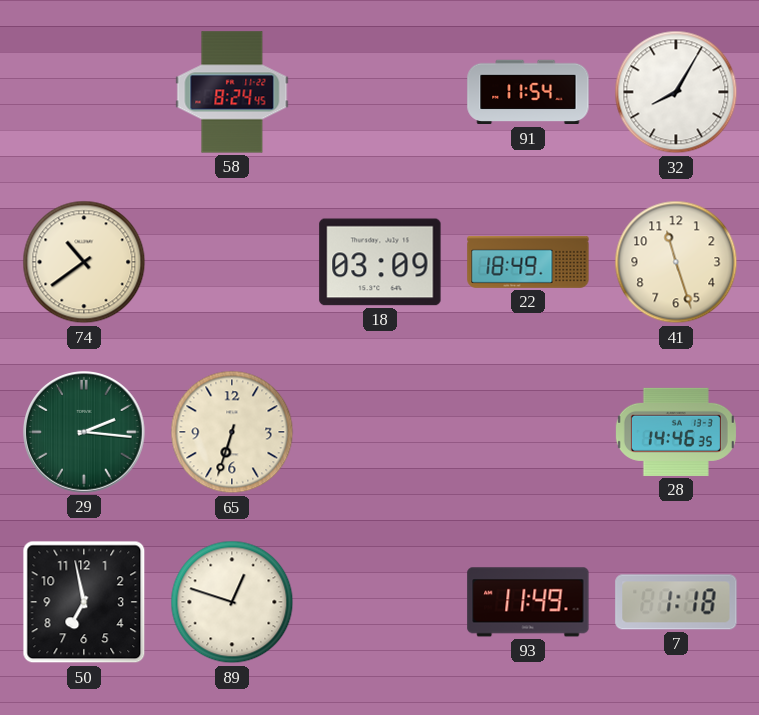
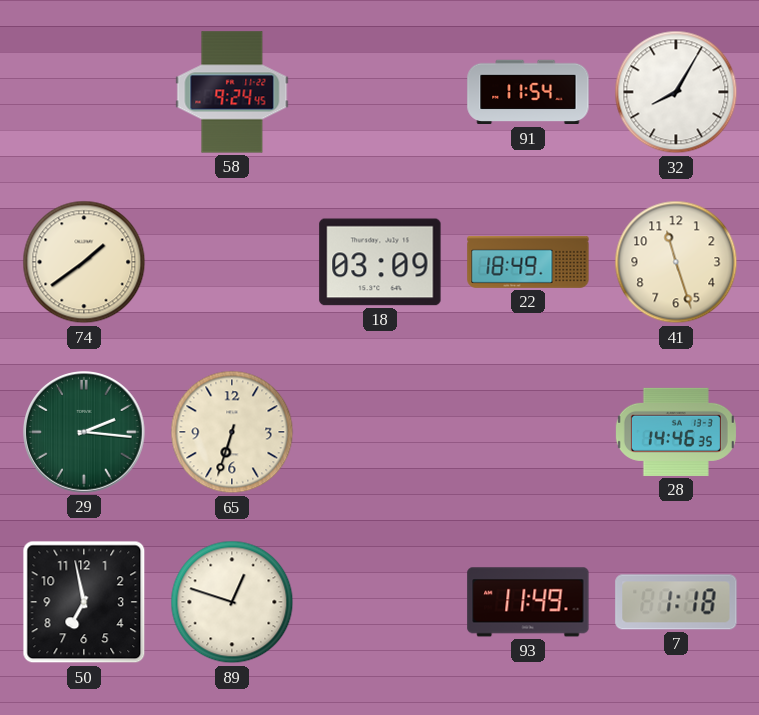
58: 8:24 -> 9:24
74: 10:39 -> 1:39
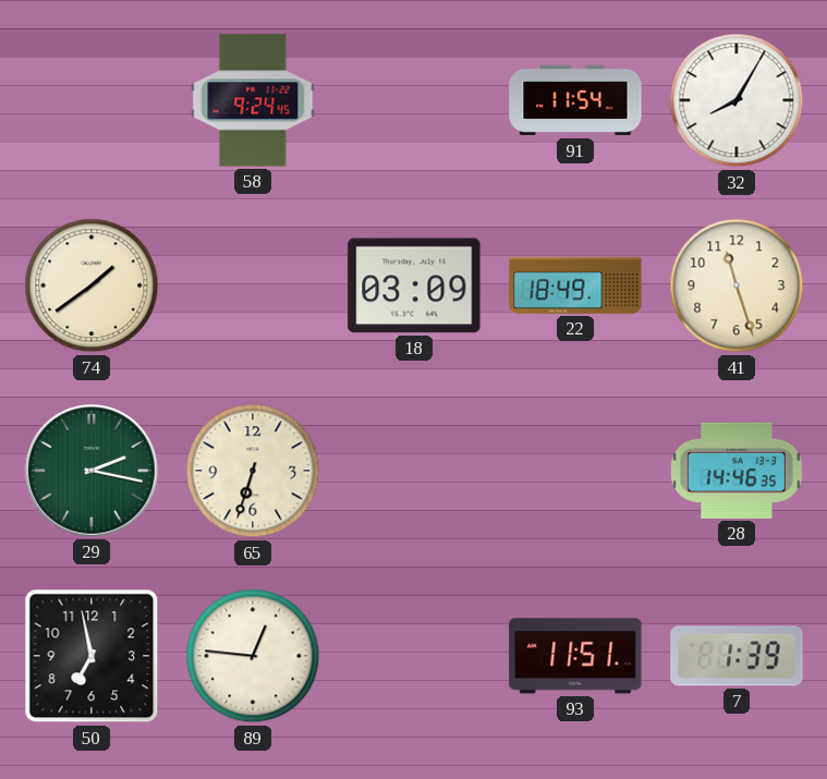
29: 2:16 -> 2:17
89: 12:48 -> 12:46
93: 11:49 -> 11:51
7: 1:18 -> 1:39
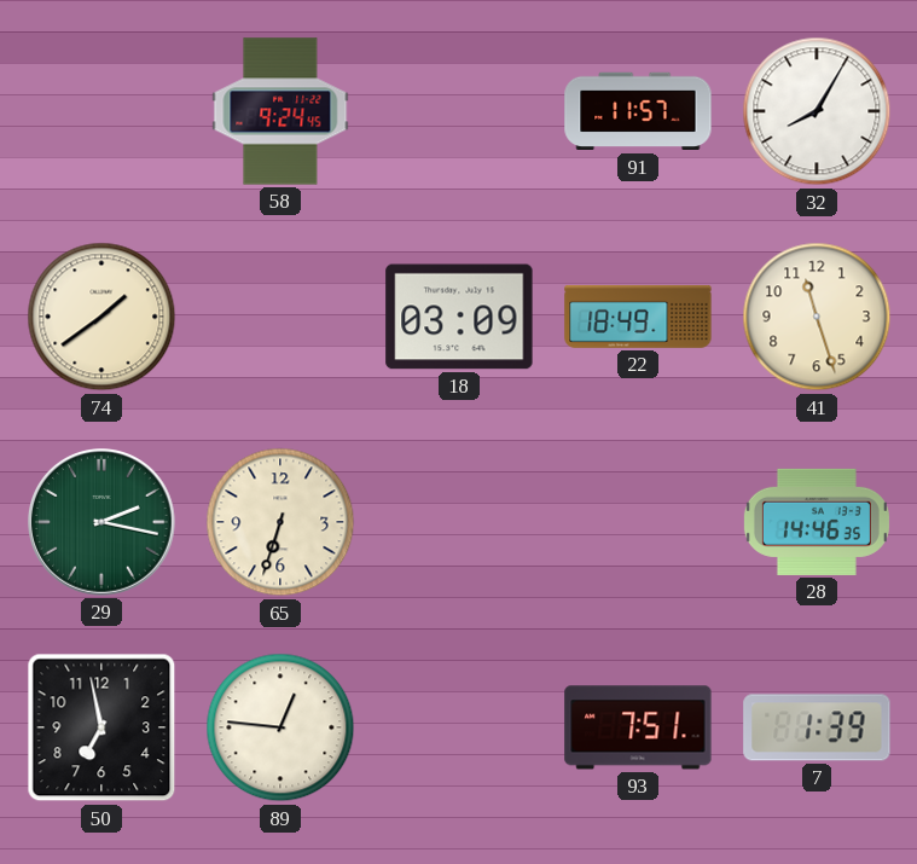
91: 11:54 -> 11:57
93: 11:51 -> 7:51
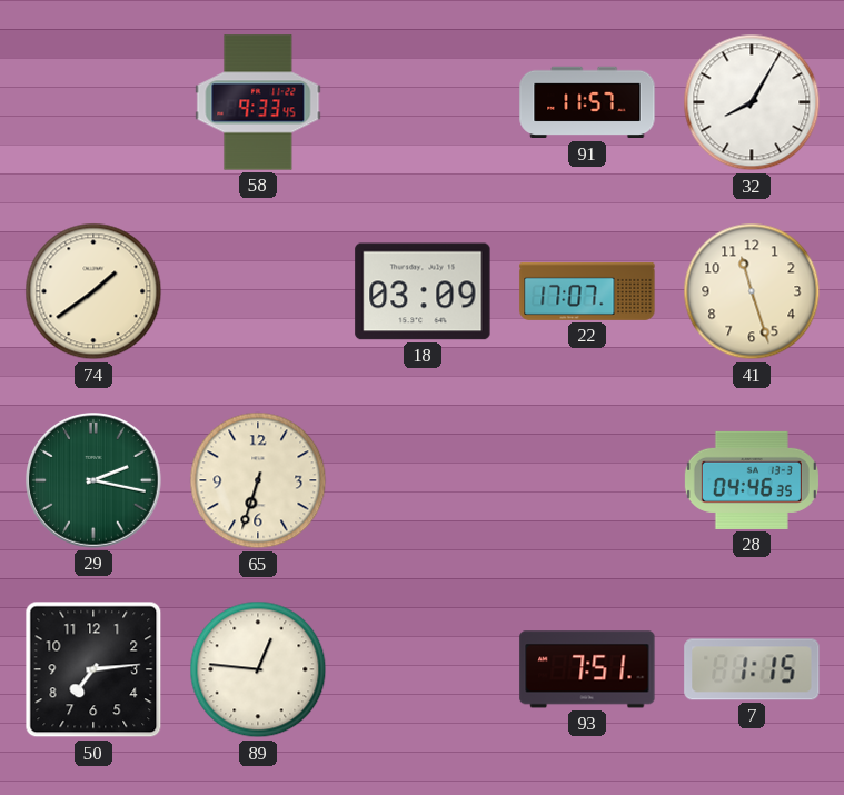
58: 9:24 -> 9:33
22: 18:49 -> 17:07
28: 14:46 -> 04:46
50: 6:58 -> 7:14
7: 1:39 -> 1:15
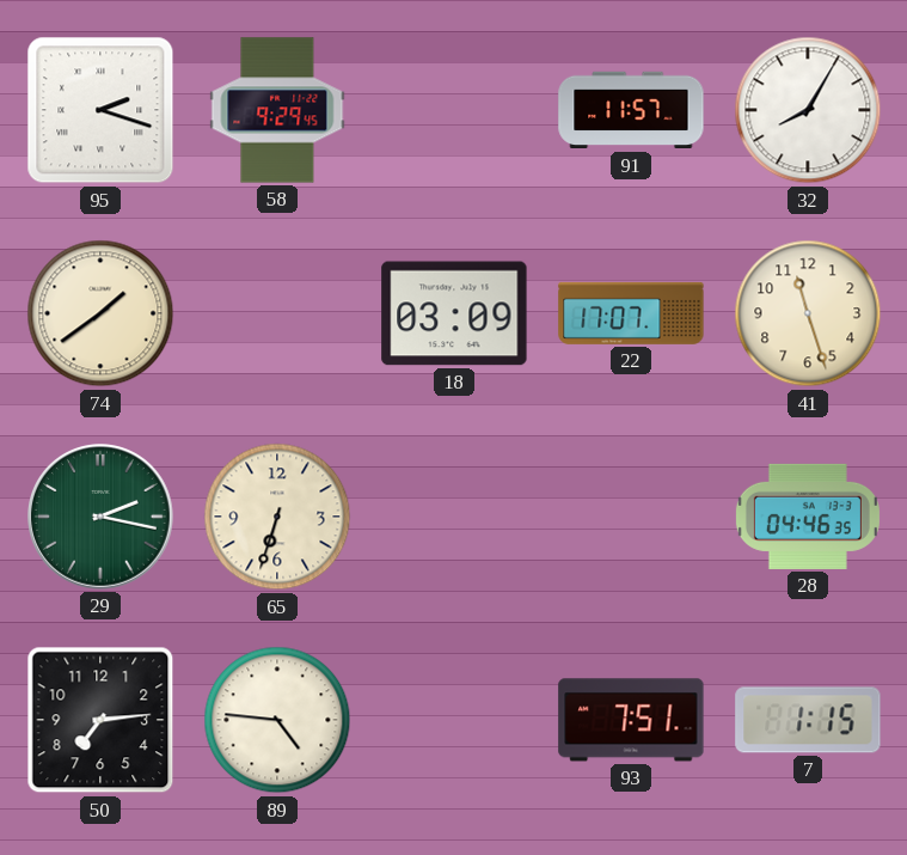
95: none -> 2:18
58: 9:33 -> 9:29
89: 12:46 -> 4:46
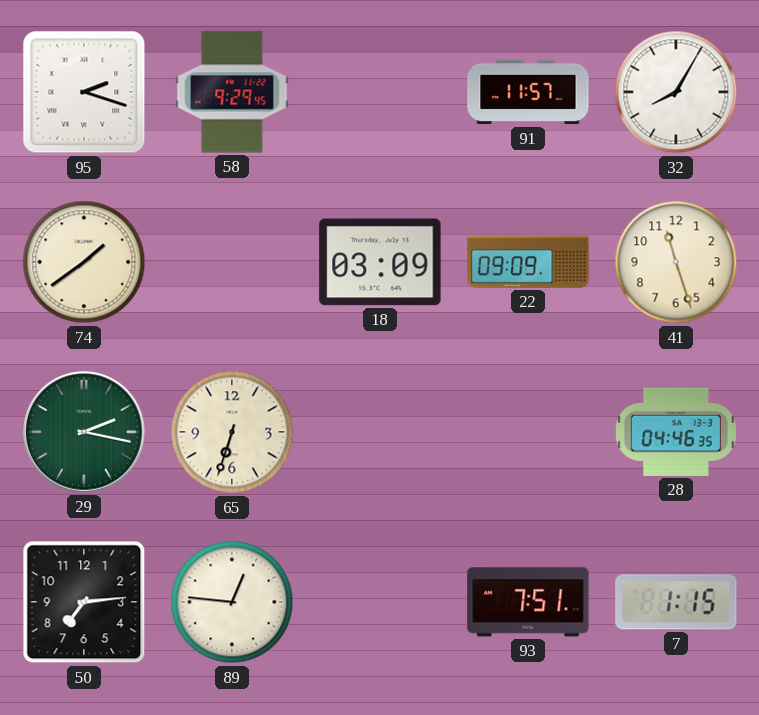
22: 17:07 -> 09:09
89: 4:46 -> 12:46
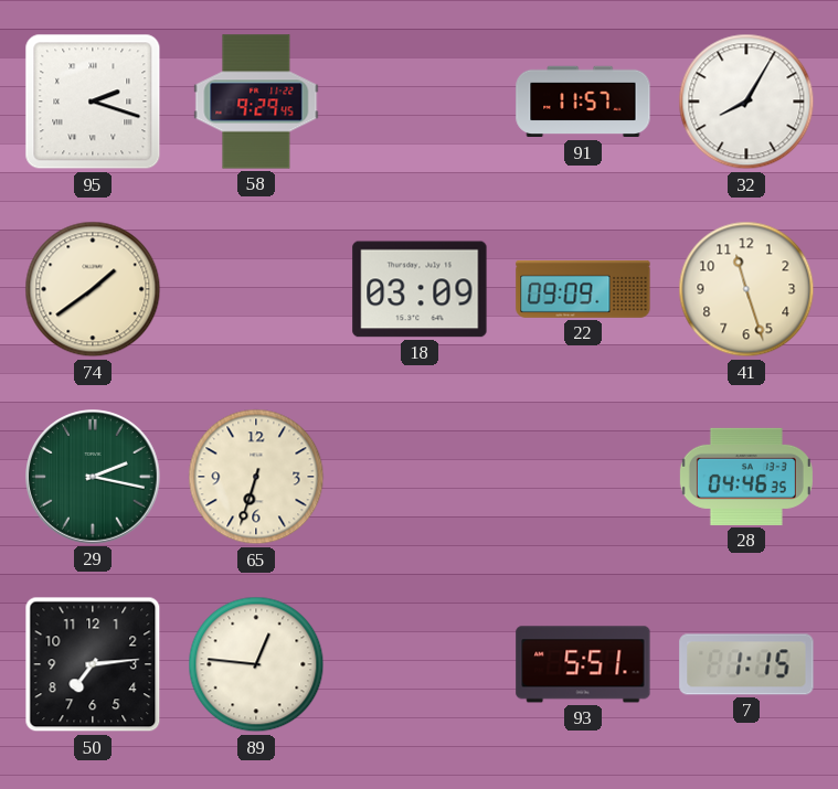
93: 7:51 -> 5:51
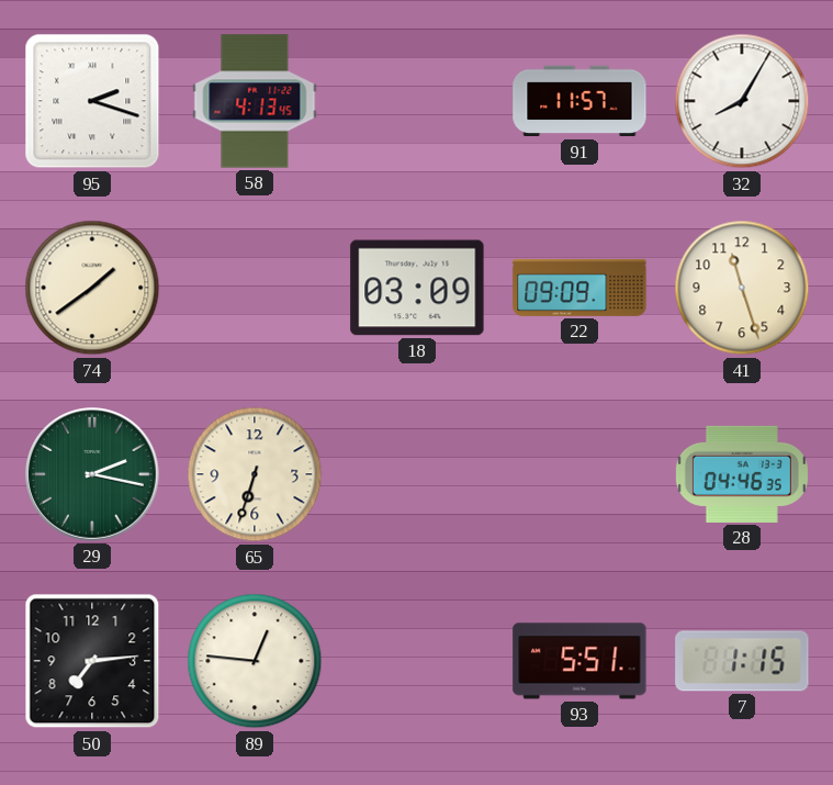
58: 9:29 -> 4:13
